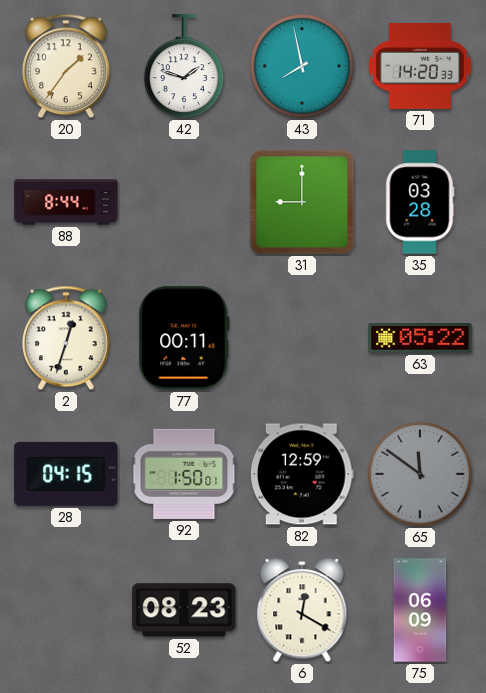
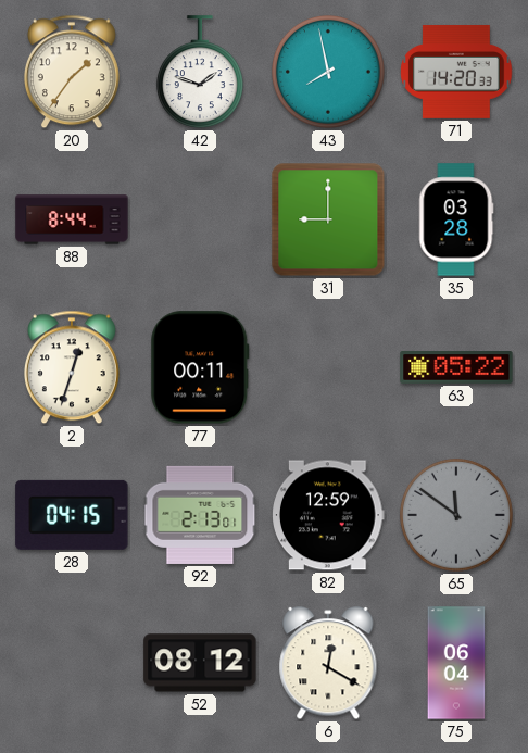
92: 1:50 -> 2:13
52: 08:23 -> 08:12
75: 06:09 -> 06:04
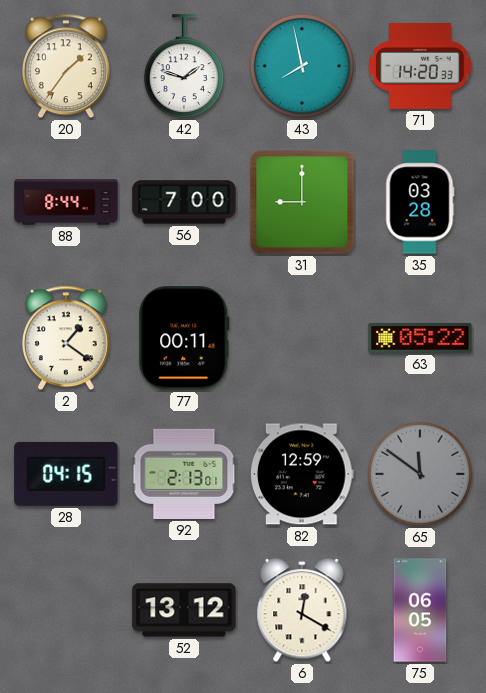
56: none -> 7:00
2: 12:33 -> 1:21
52: 08:12 -> 13:12
75: 06:04 -> 06:05
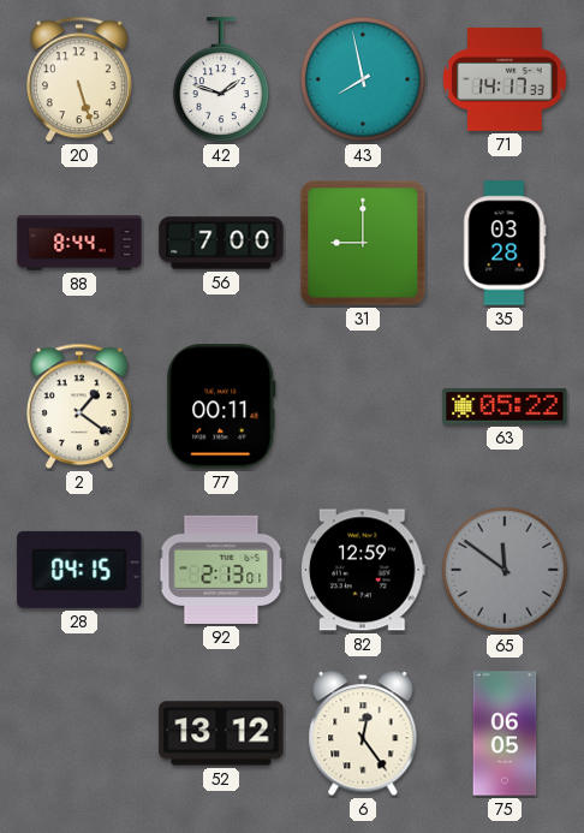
20: 1:36 -> 5:27
71: 14:20 -> 14:17
6: 12:20 -> 12:24
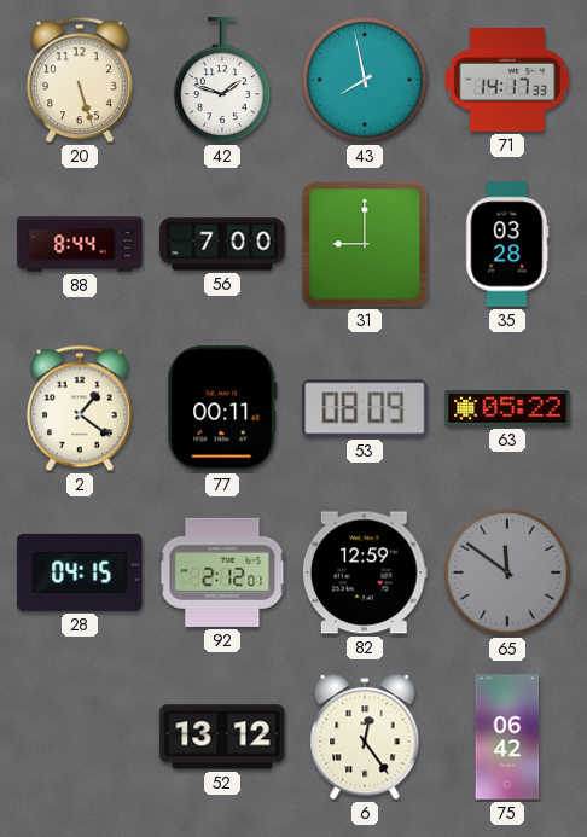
53: none -> 08:09
92: 2:13 -> 2:12
75: 06:05 -> 06:42
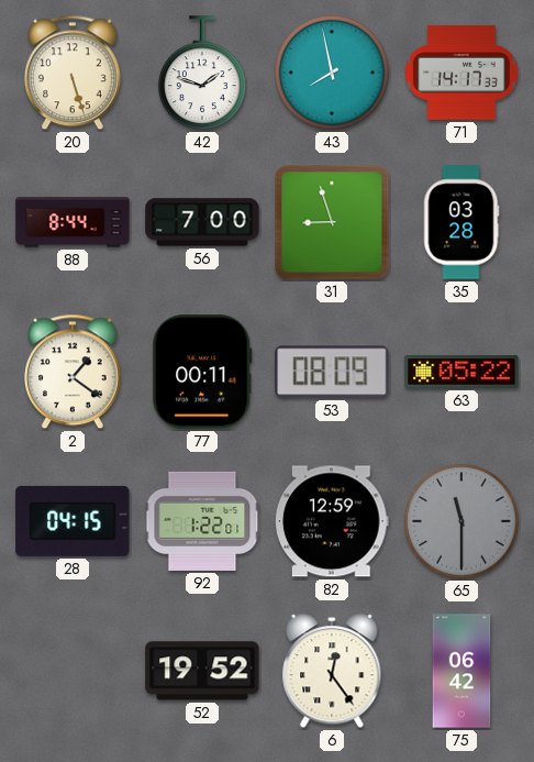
31: 9:00 -> 8:57
92: 2:12 -> 1:22
65: 11:51 -> 11:30
52: 13:12 -> 19:52
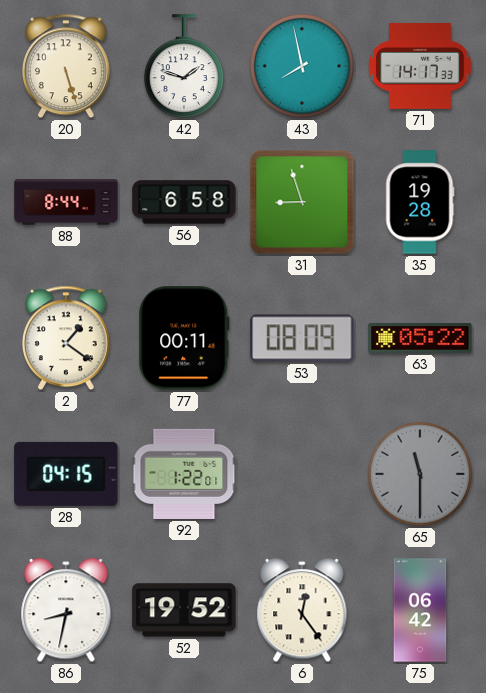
56: 7:00 -> 6:58
35: 03:28 -> 19:28
82: 12:59 -> none
86: none -> 8:32
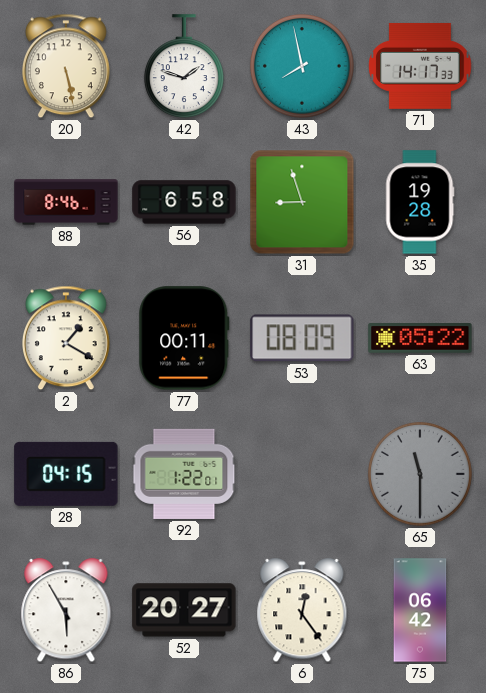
20: 5:27 -> 5:28
88: 8:44 -> 8:46
2: 1:21 -> 1:20
86: 8:32 -> 5:55
52: 19:52 -> 20:27
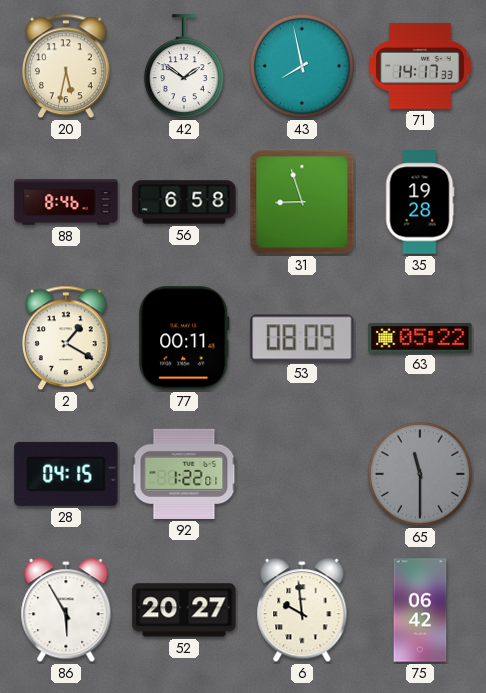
20: 5:28 -> 5:32
42: 1:48 -> 1:51
6: 12:24 -> 9:59
